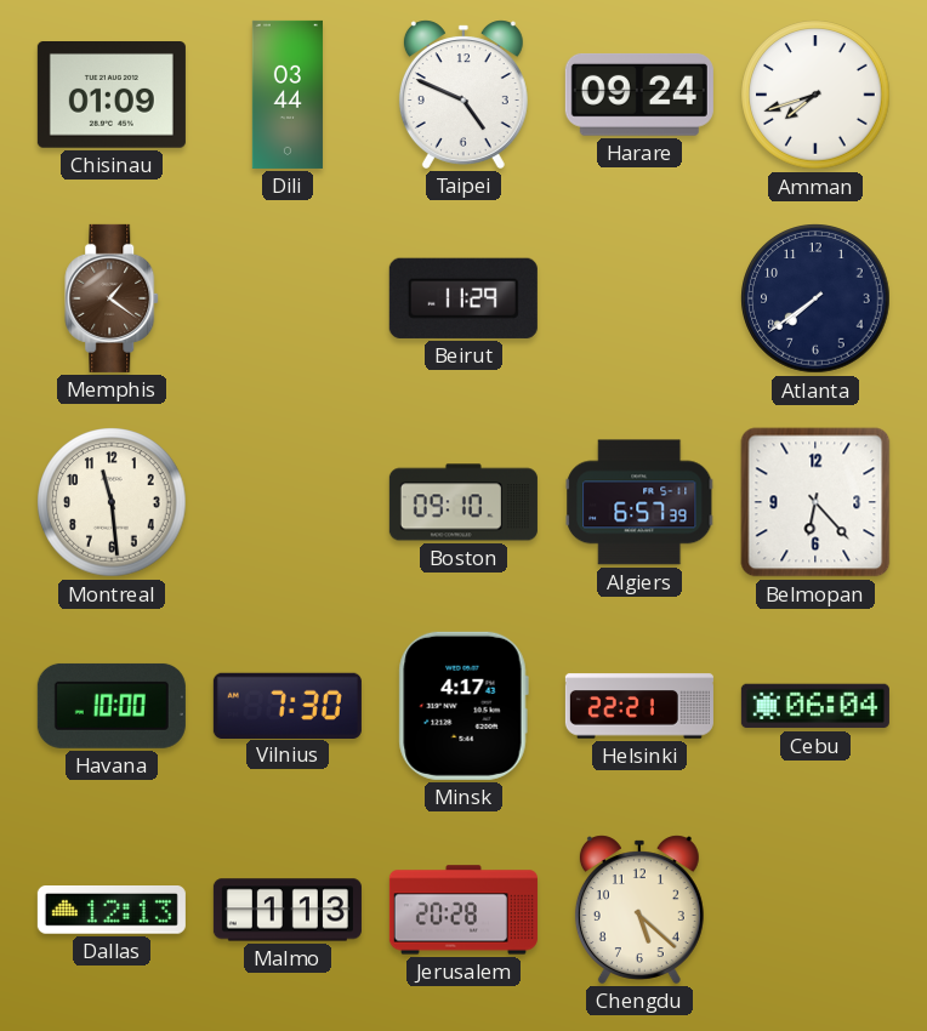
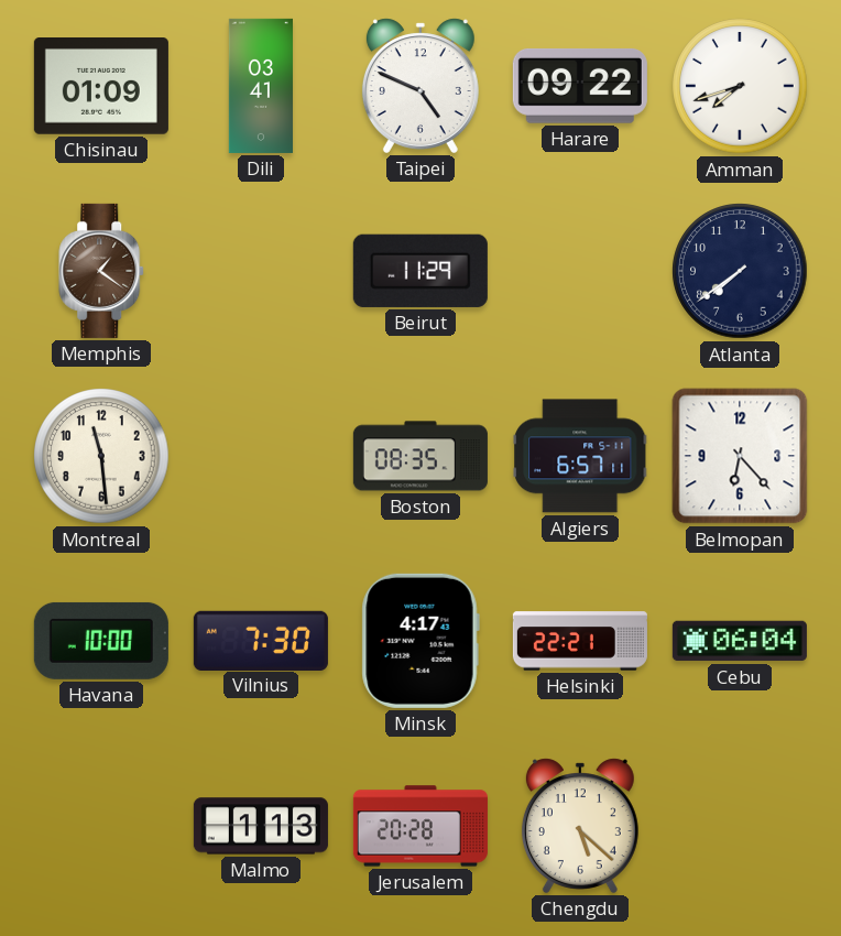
Dili: 03:44 -> 03:41
Harare: 09:24 -> 09:22
Boston: 09:10 -> 08:35
Algiers: 6:57:39 -> 6:57:11
Dallas: 12:13 -> none
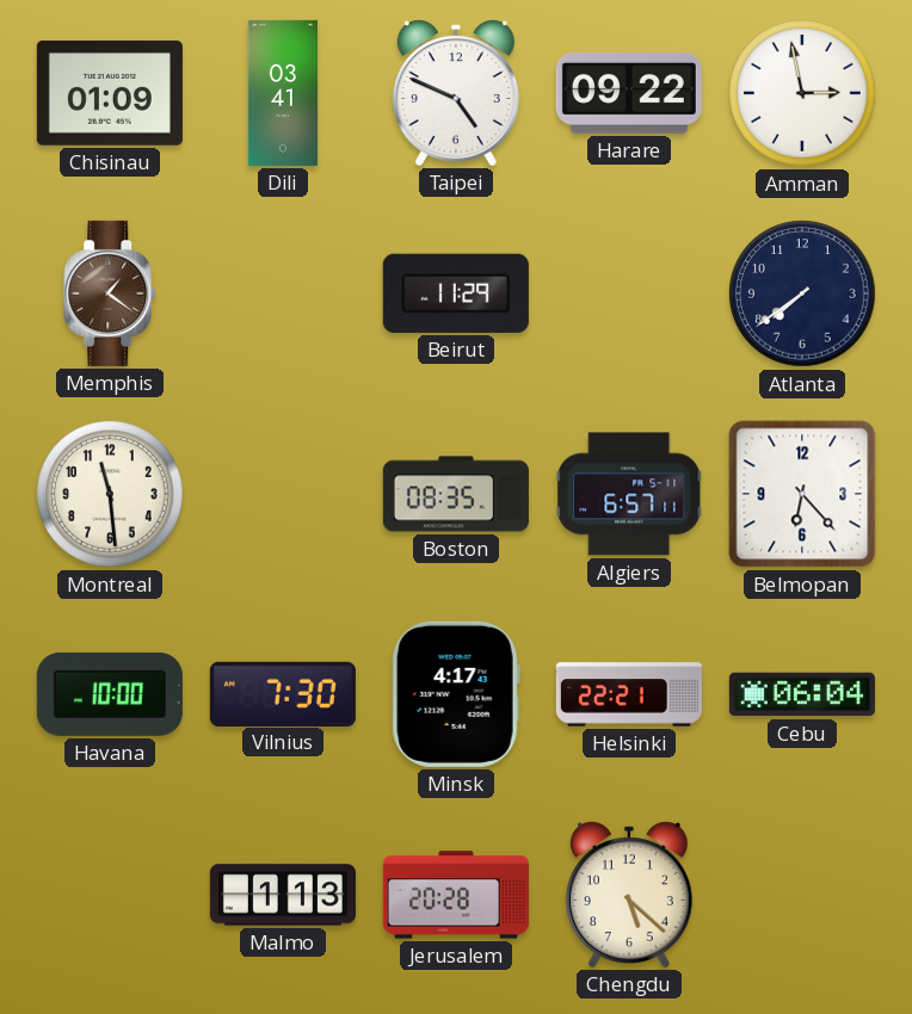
Amman: 7:42 -> 2:58
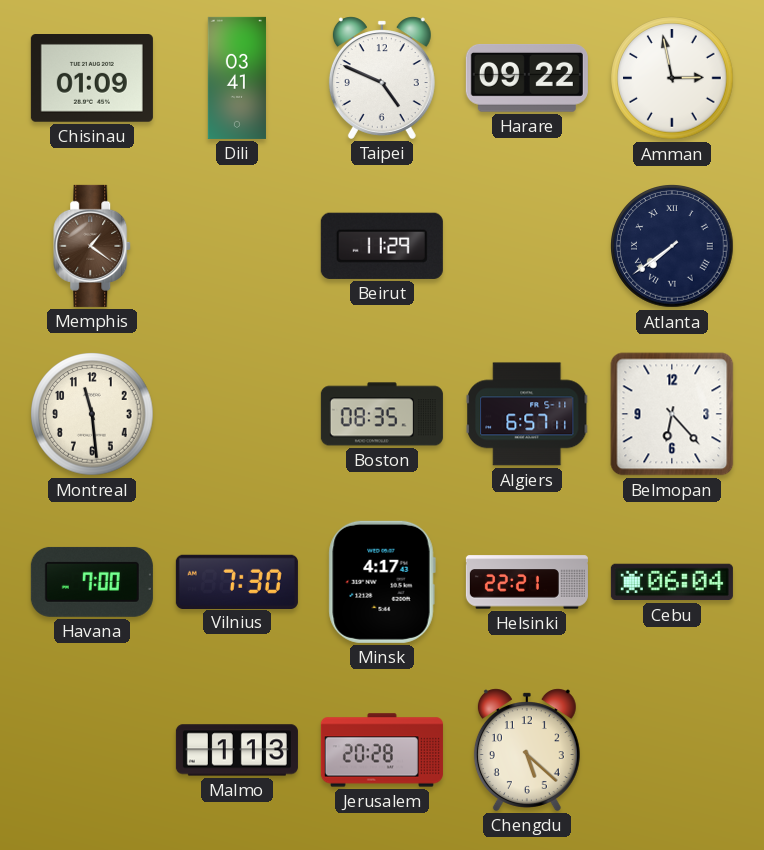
Atlanta numerals: Arabic -> Roman
Havana: 10:00 -> 7:00
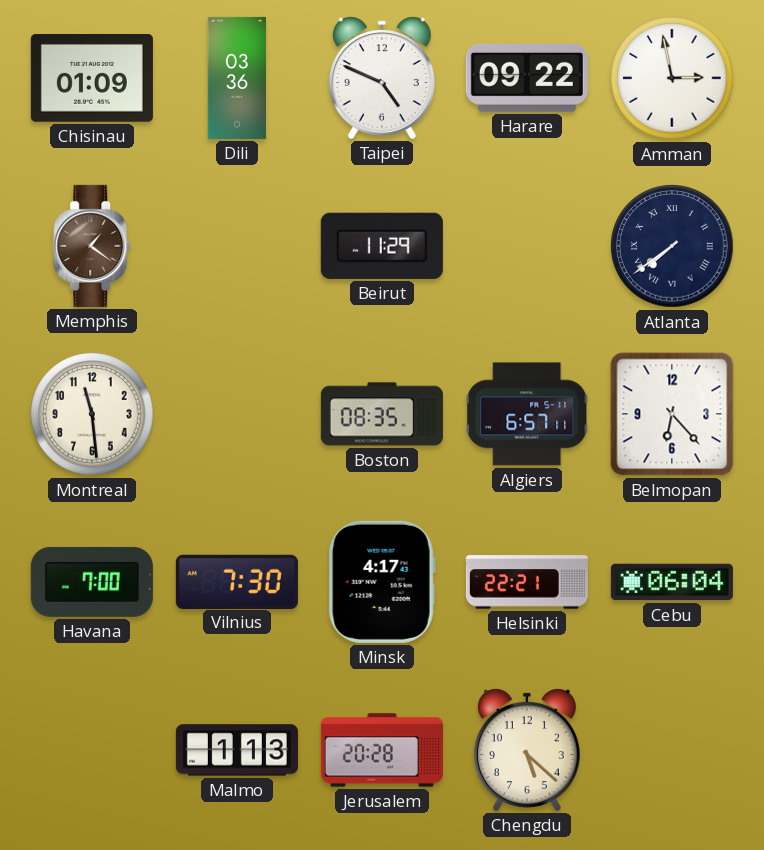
Dili: 03:41 -> 03:36
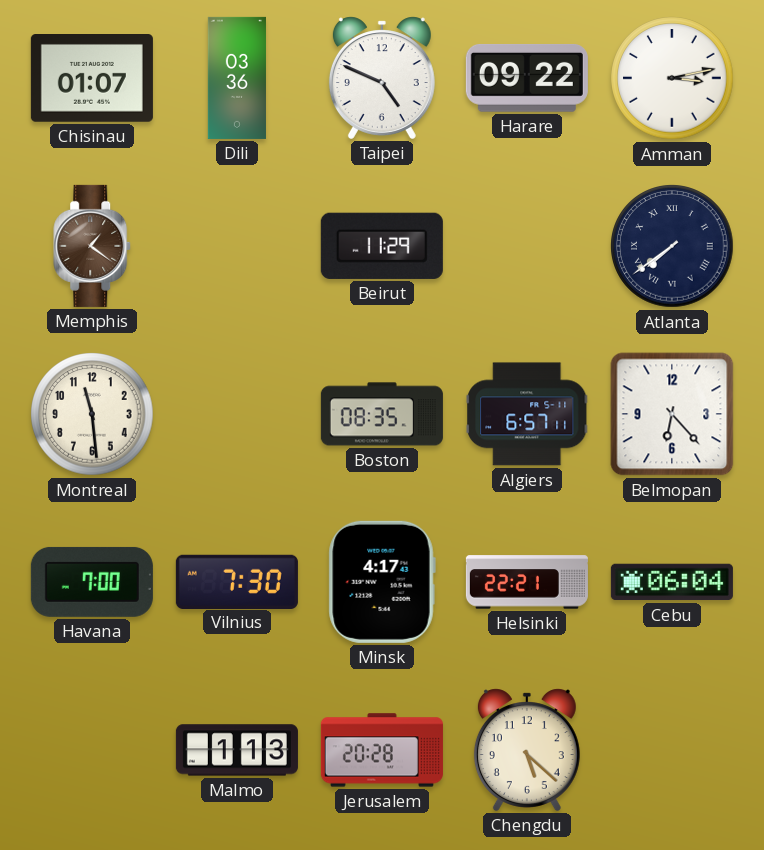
Chisinau: 01:09 -> 01:07
Amman: 2:58 -> 3:13
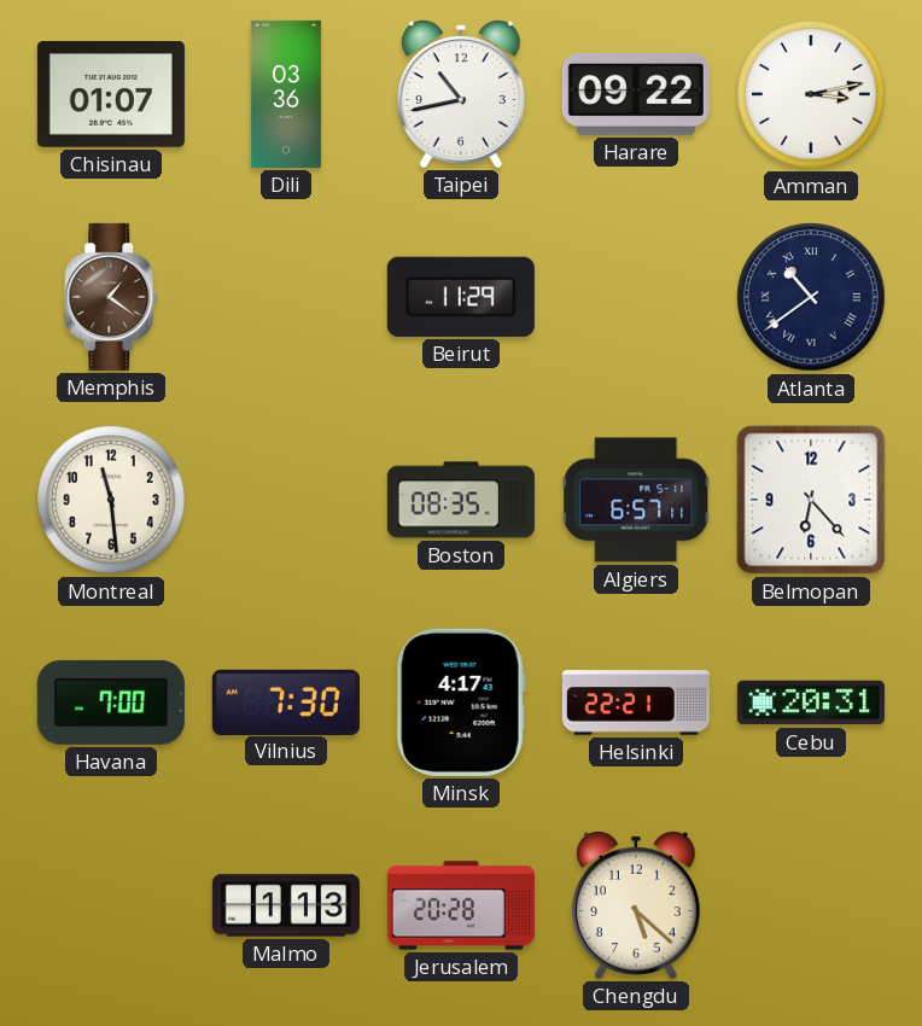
Taipei: 4:49 -> 10:43
Atlanta: 7:39 -> 10:39
Cebu: 06:04 -> 20:31
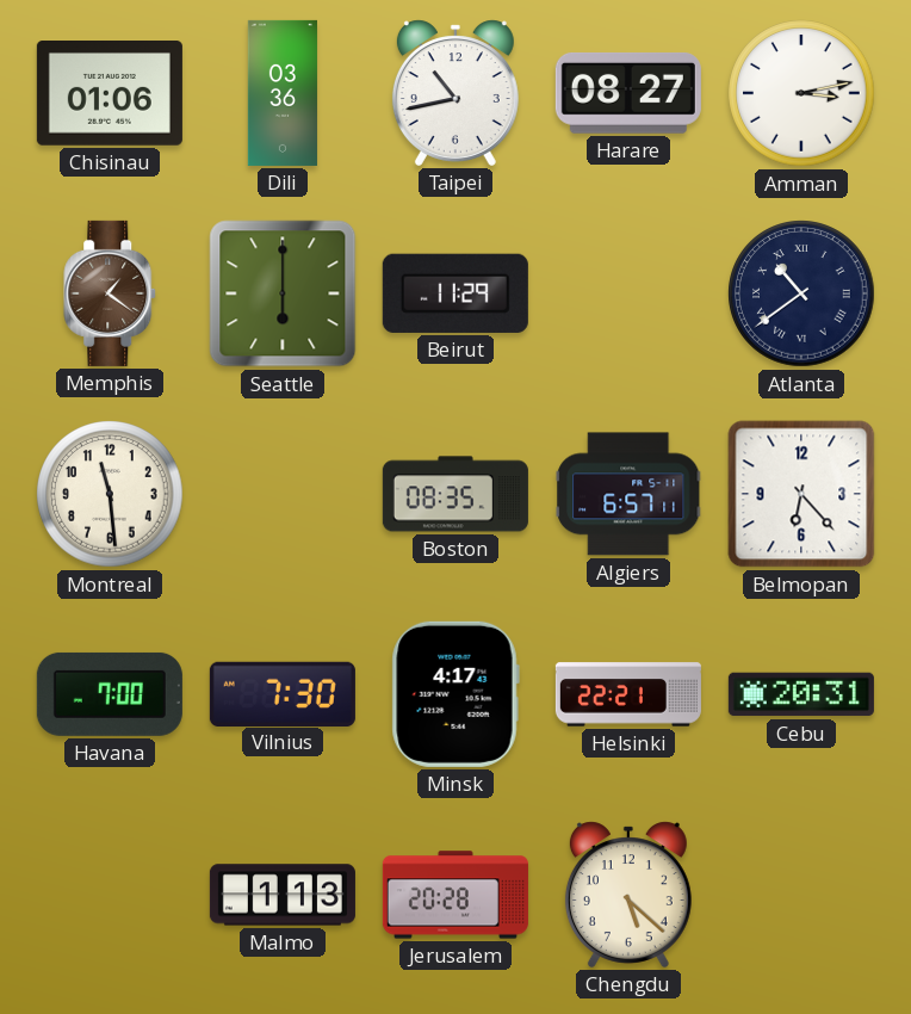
Chisinau: 01:07 -> 01:06
Harare: 09:22 -> 08:27
Seattle: none -> 6:00
